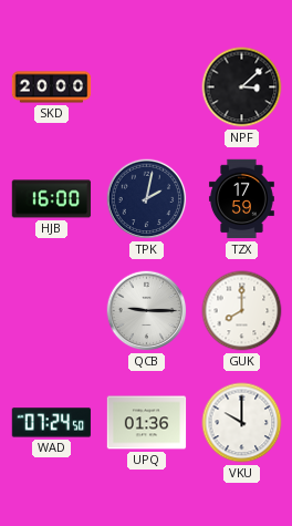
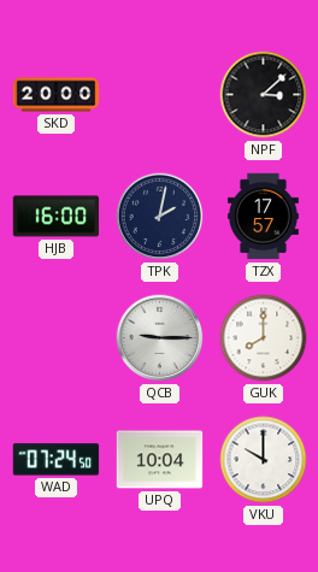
TZX: 17:59 -> 17:57
UPQ: 01:36 -> 10:04
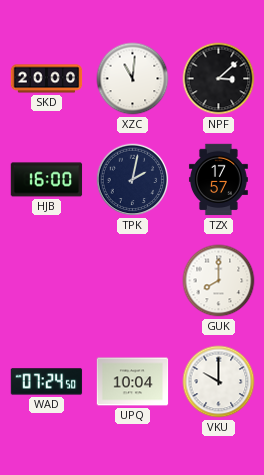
XZC: none -> 11:01
QCB: 9:15 -> none
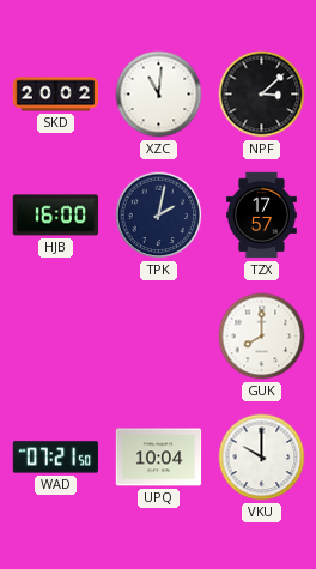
SKD: 20:00 -> 20:02
WAD: 07:24 -> 07:21
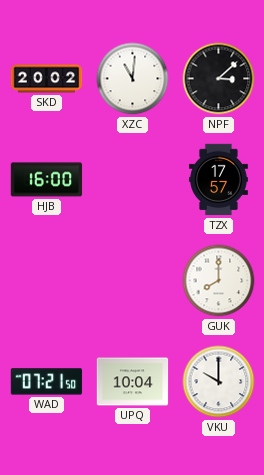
TPK: 2:02 -> none
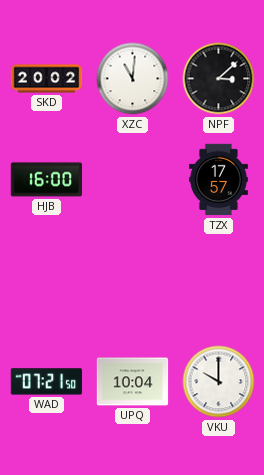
GUK: 8:00 -> none
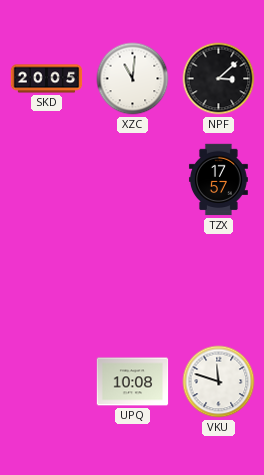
SKD: 20:02 -> 20:05
HJB: 16:00 -> none
WAD: 07:21 -> none
UPQ: 10:04 -> 10:08
VKU: 10:00 -> 11:48
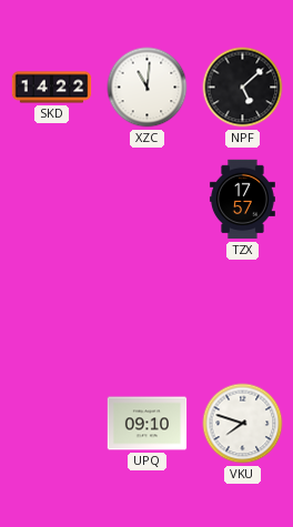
SKD: 20:05 -> 14:22
NPF: 3:08 -> 5:08
UPQ: 10:08 -> 09:10
VKU: 11:48 -> 7:48
